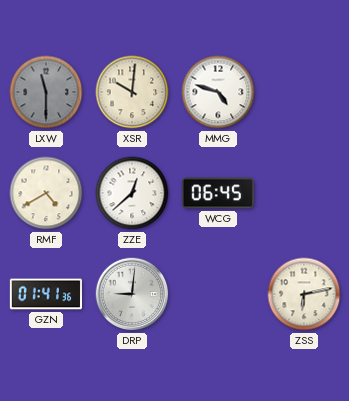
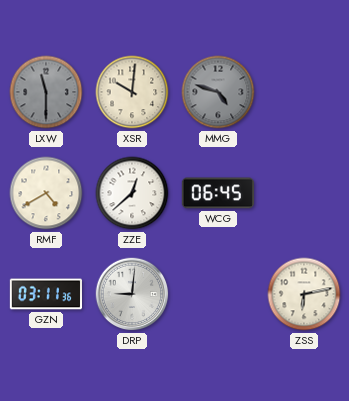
MMG dial: white -> grey
GZN: 01:41 -> 03:11
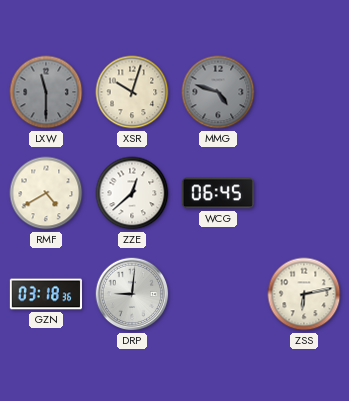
XSR: 10:01 -> 10:03
GZN: 03:11 -> 03:18
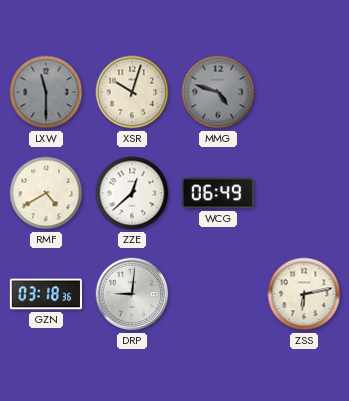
WCG: 06:45 -> 06:49
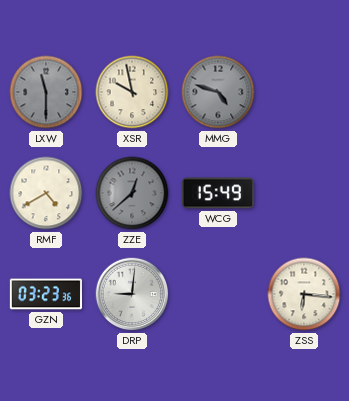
XSR: 10:03 -> 9:58
ZZE dial: white -> grey
WCG: 06:49 -> 15:49
GZN: 03:18 -> 03:23
ZSS: 6:13 -> 6:16
